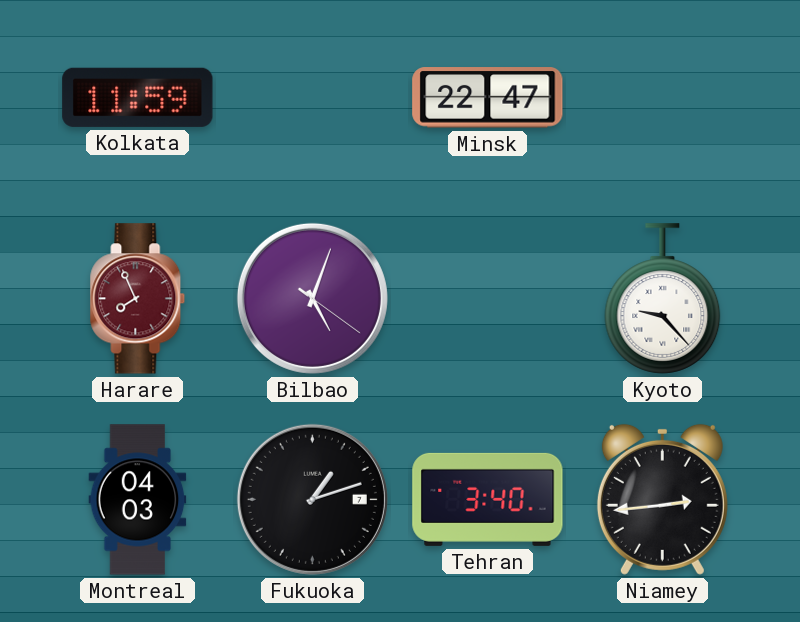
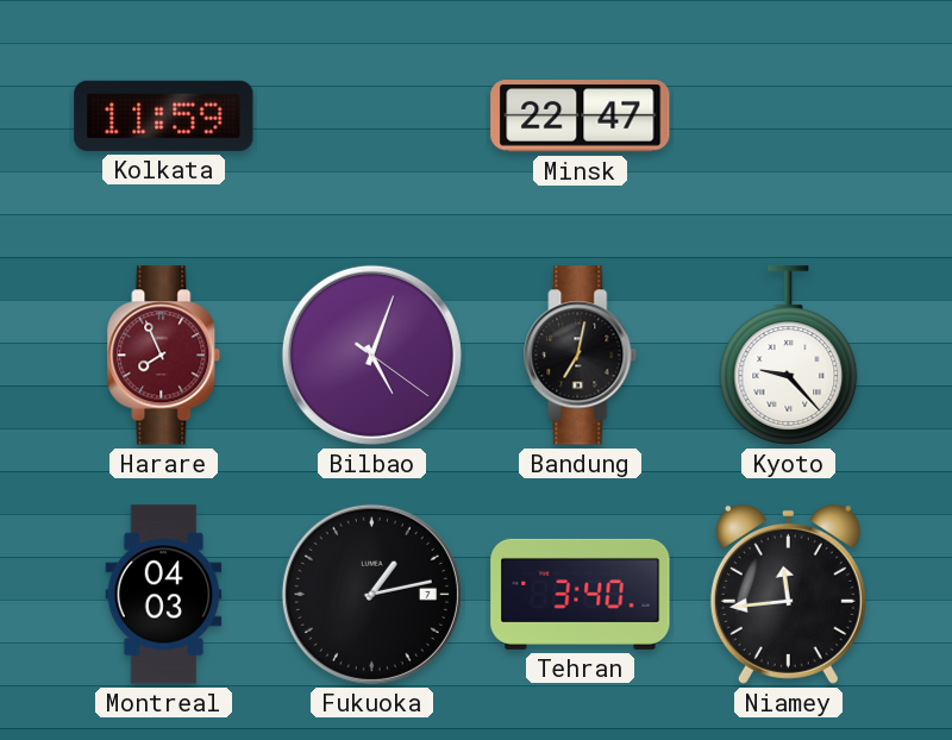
Bandung: none -> 7:02
Fukuoka: 1:12 -> 1:13
Niamey: 2:44 -> 11:44
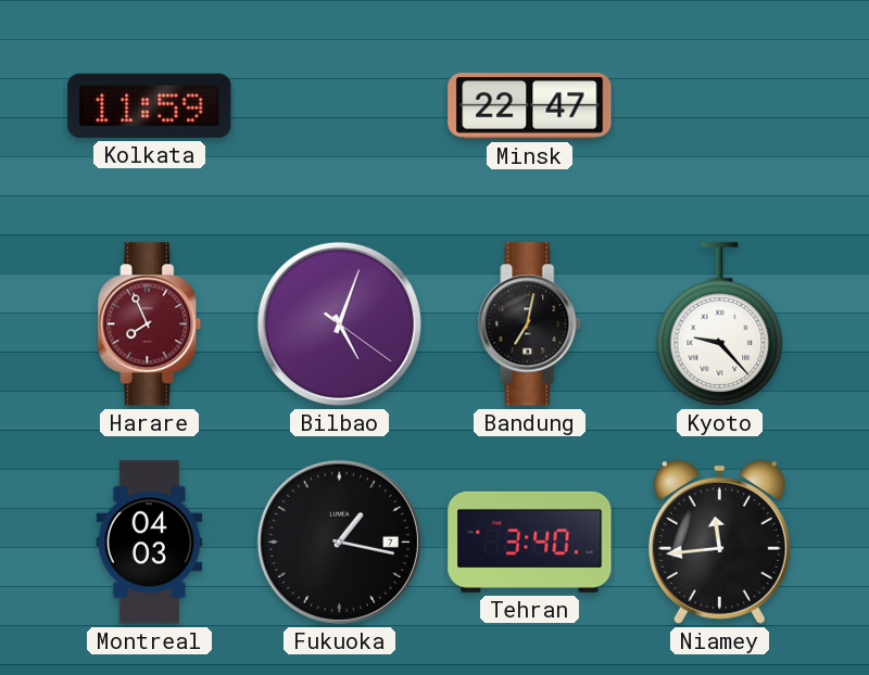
Fukuoka: 1:13 -> 1:17
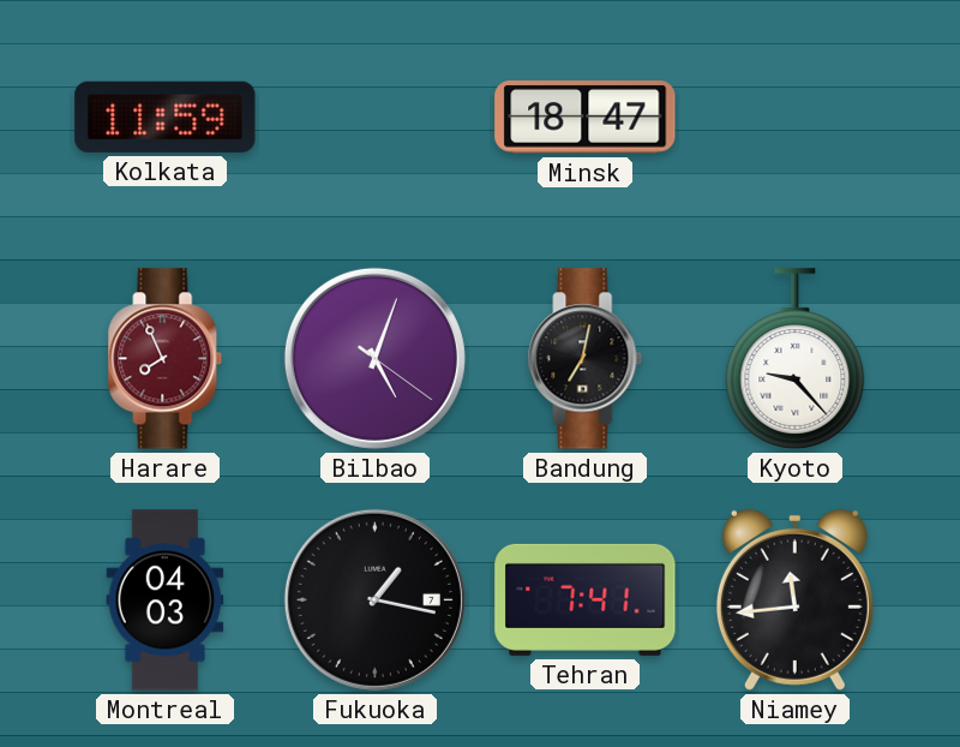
Minsk: 22:47 -> 18:47
Tehran: 3:40 -> 7:41
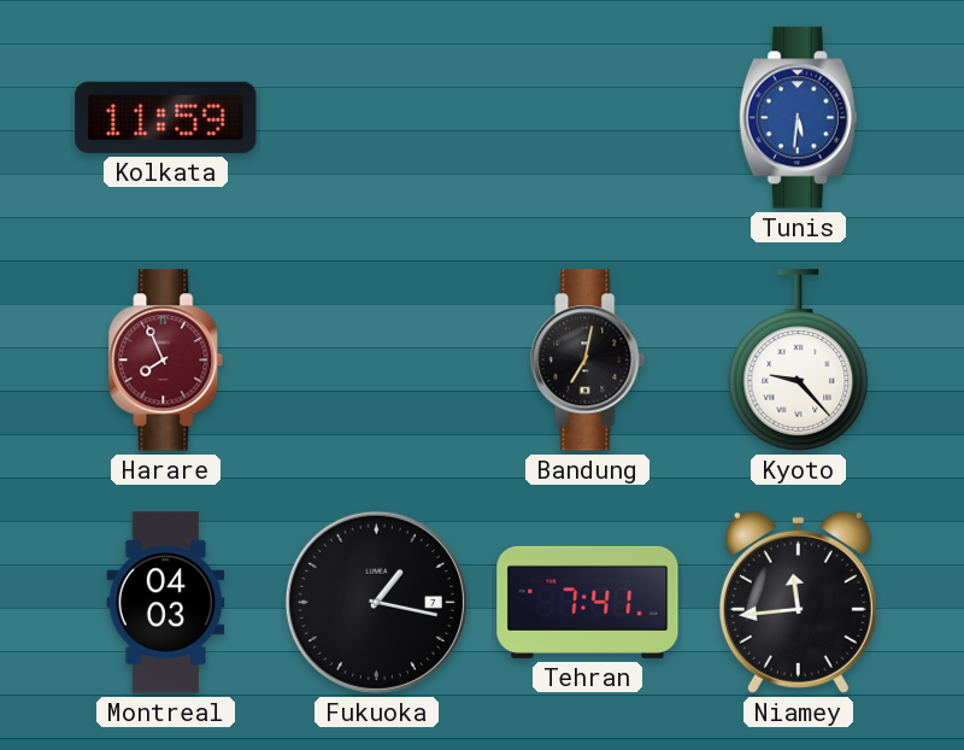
Minsk: 18:47 -> none
Tunis: none -> 5:31
Bilbao: 5:03 -> none
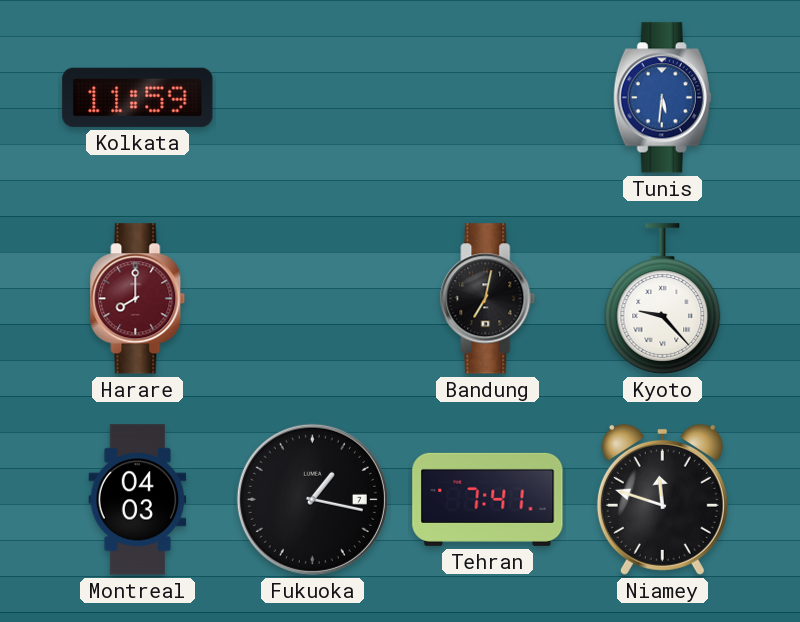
Harare: 7:56 -> 8:00
Niamey: 11:44 -> 11:48
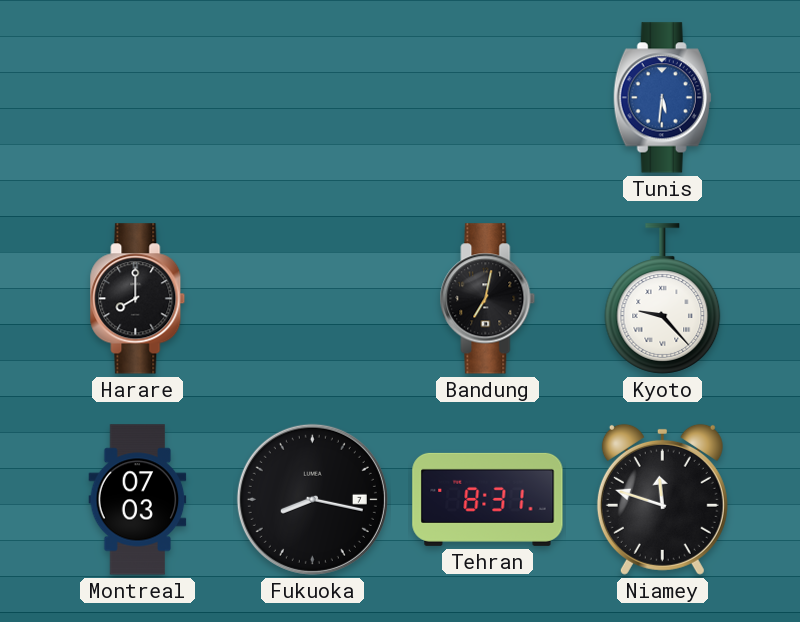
Kolkata: 11:59 -> none
Harare dial: burgundy -> black
Montreal: 04:03 -> 07:03
Fukuoka: 1:17 -> 8:17
Tehran: 7:41 -> 8:31
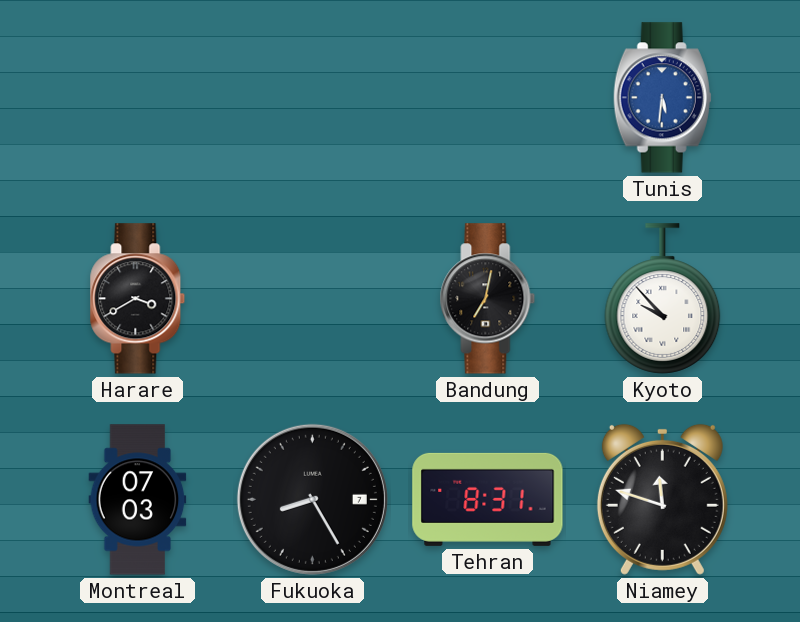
Harare: 8:00 -> 3:40
Kyoto: 9:23 -> 9:53
Fukuoka: 8:17 -> 8:25
